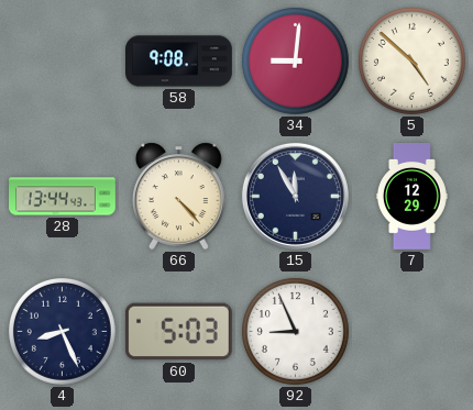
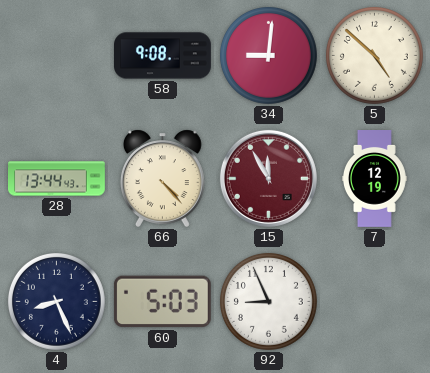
15 dial: navy -> burgundy
7: 12:29 -> 12:19
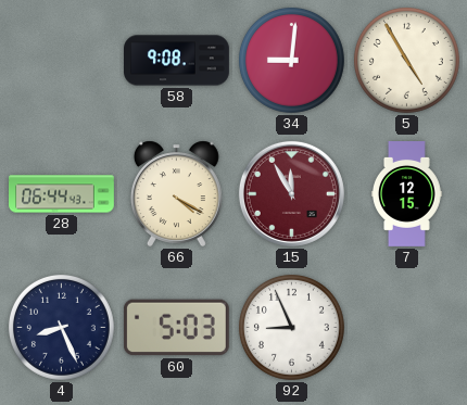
5: 4:52 -> 4:55
28: 13:44 -> 06:44
66: 4:23 -> 4:20
7: 12:19 -> 12:15
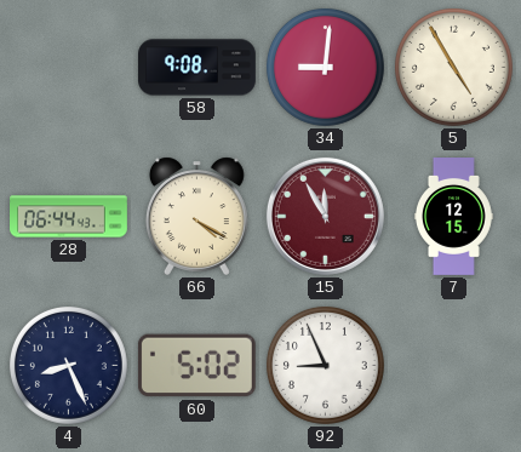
60: 5:03 -> 5:02
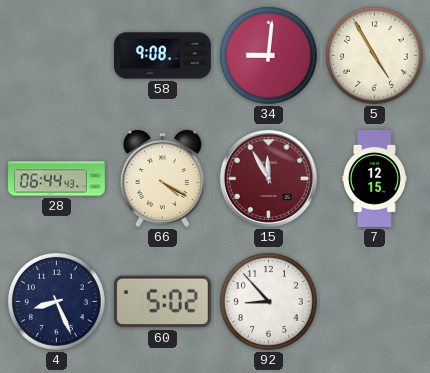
92: 8:56 -> 8:53
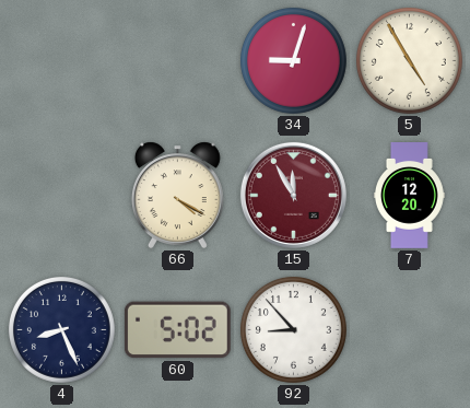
58: 9:08 -> none
34: 9:01 -> 9:03
28: 06:44 -> none
7: 12:15 -> 12:20
